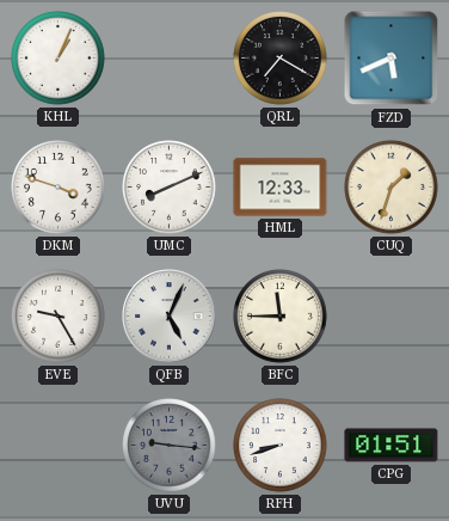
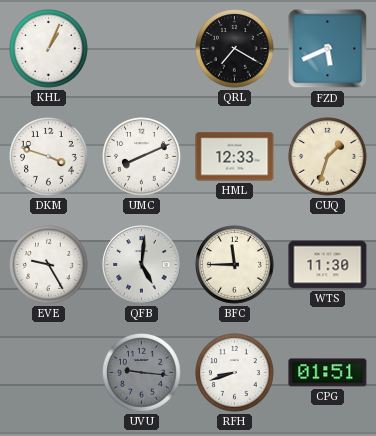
QFB: 5:04 -> 5:01
WTS: none -> 11:30
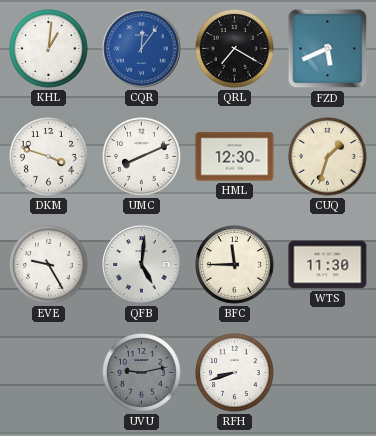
KHL: 1:04 -> 1:01
CQR: none -> 12:06
HML: 12:33 -> 12:30
UVU: 9:16 -> 9:13
CPG: 01:51 -> none
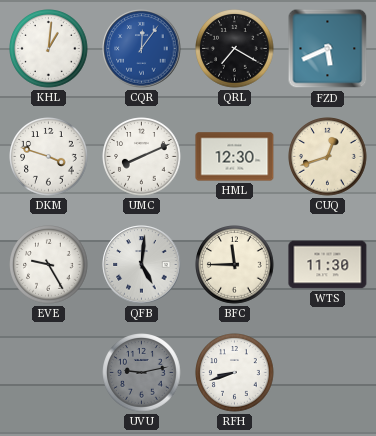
CUQ: 1:33 -> 12:42
